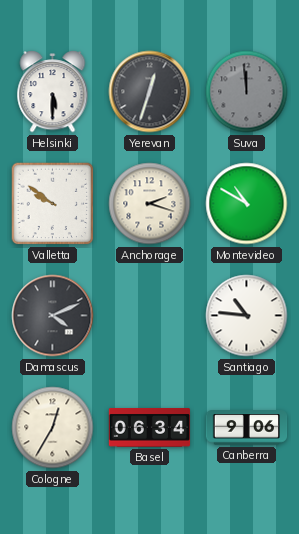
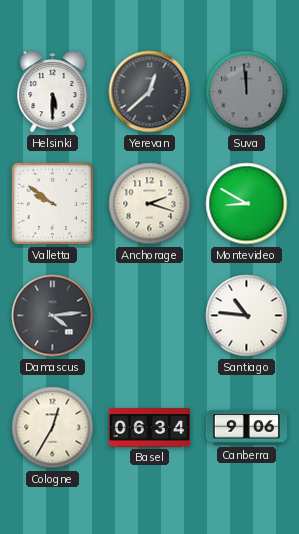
Yerevan: 12:33 -> 12:38
Montevideo: 10:50 -> 8:50
Damascus: 4:11 -> 4:14
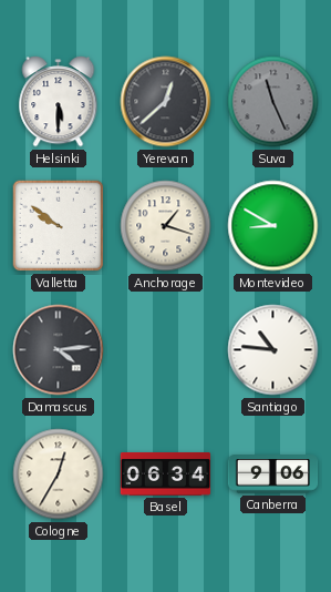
Suva: 11:59 -> 11:26
Anchorage: 2:18 -> 1:18
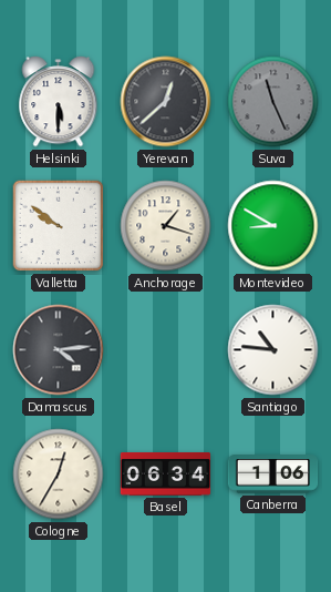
Canberra: 9:06 -> 1:06
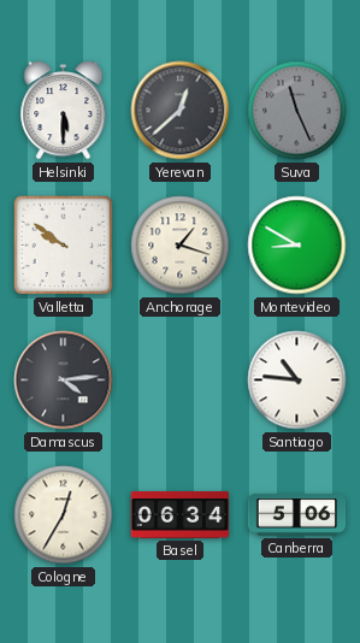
Canberra: 1:06 -> 5:06
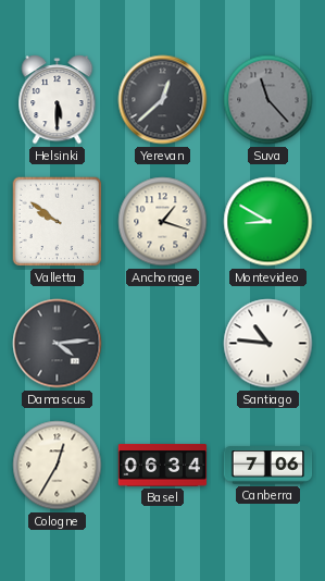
Suva: 11:26 -> 11:23
Canberra: 5:06 -> 7:06
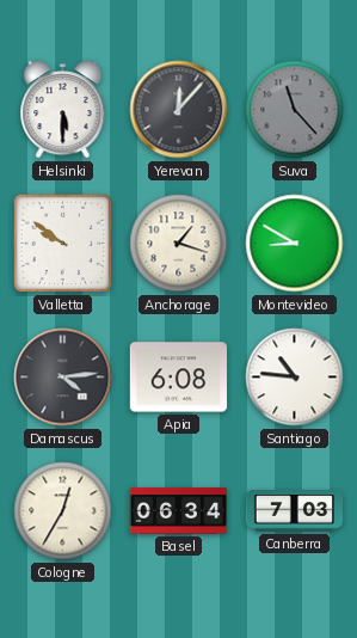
Yerevan: 12:38 -> 12:07
Apia: none -> 6:08
Canberra: 7:06 -> 7:03
